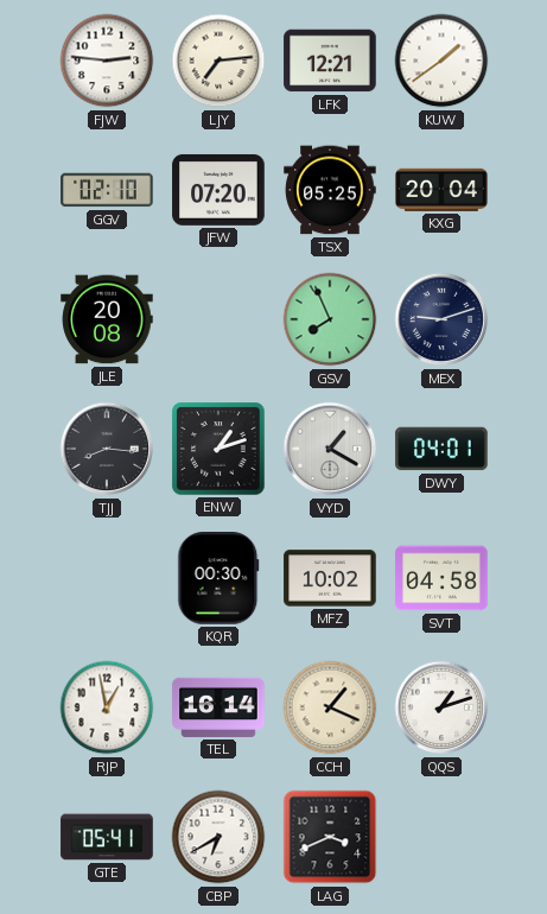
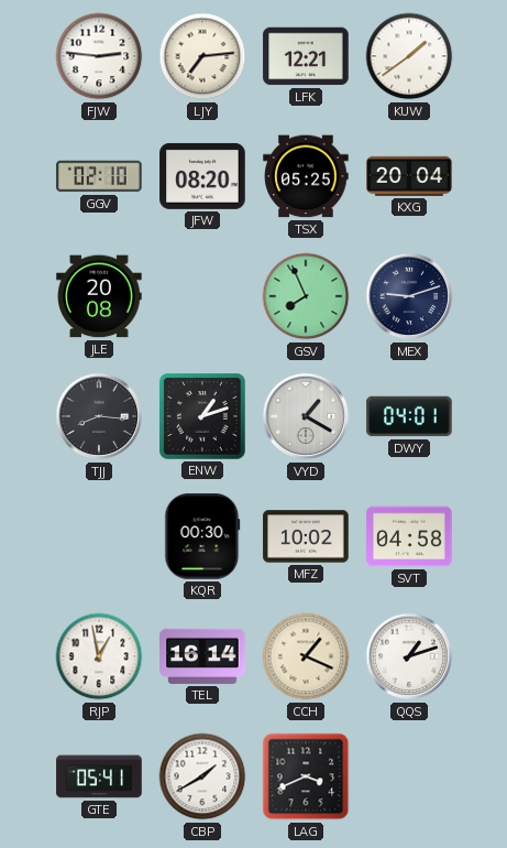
JFW: 07:20 -> 08:20
CBP: 6:40 -> 1:40
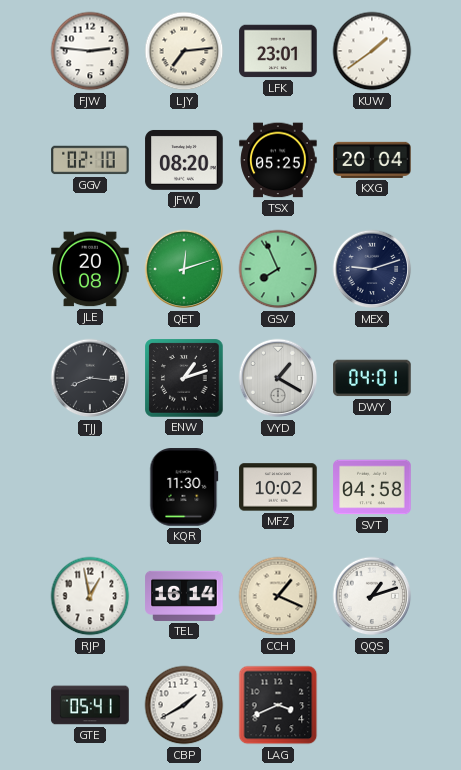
LFK: 12:21 -> 23:01
QET: none -> 12:12
KQR: 00:30 -> 11:30
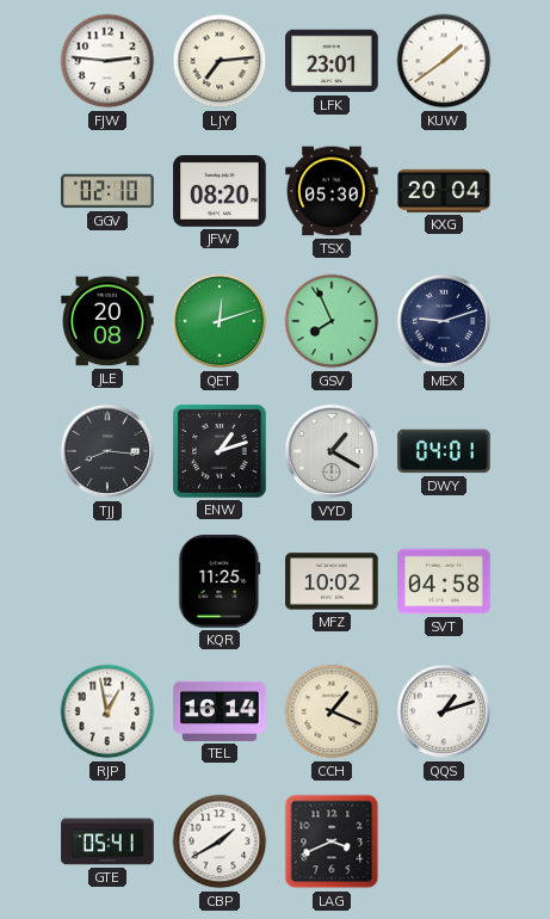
TSX: 05:25 -> 05:30
KQR: 11:30 -> 11:25
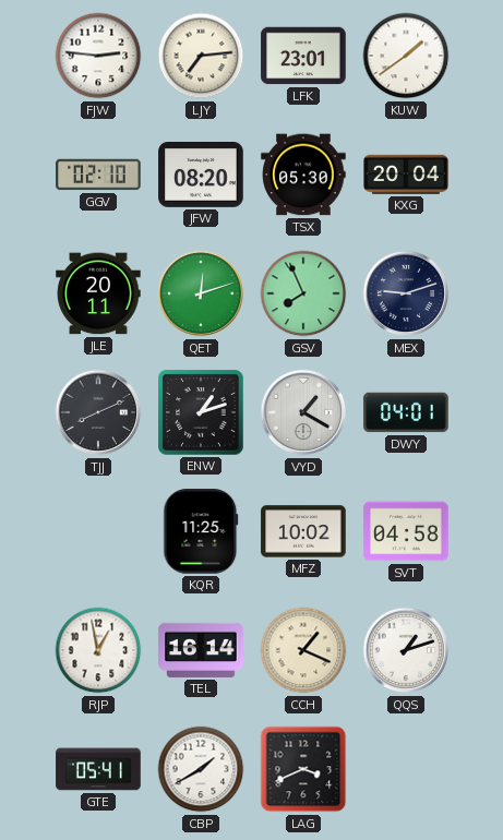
JLE: 20:08 -> 20:11
TJJ: 8:16 -> 8:11
